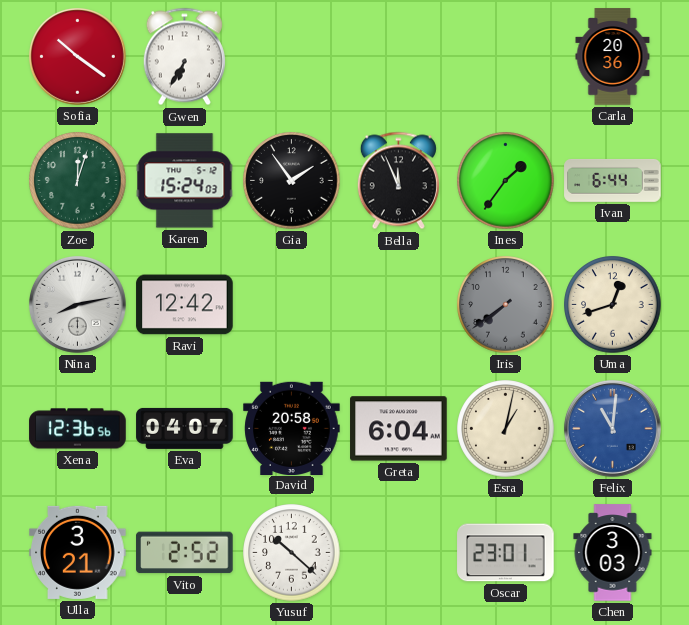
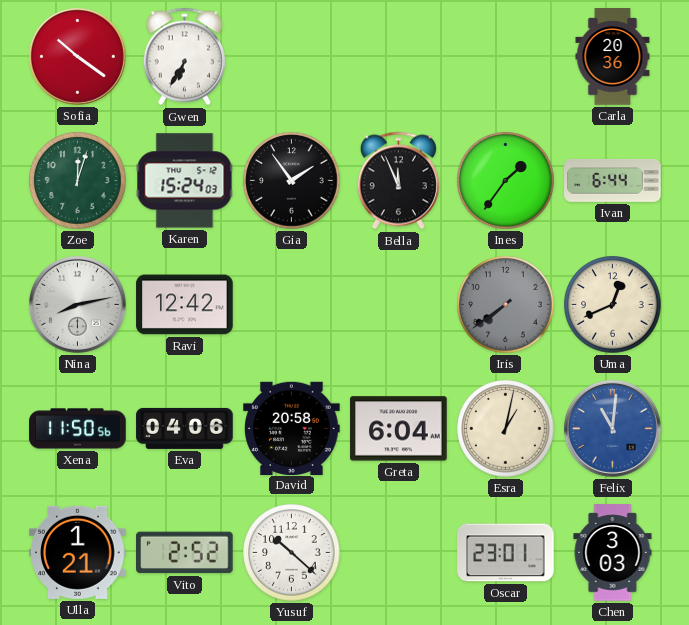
Uma: 12:42 -> 12:41
Xena: 12:36 -> 11:50
Eva: 04:07 -> 04:06
Ulla: 3:21 -> 1:21
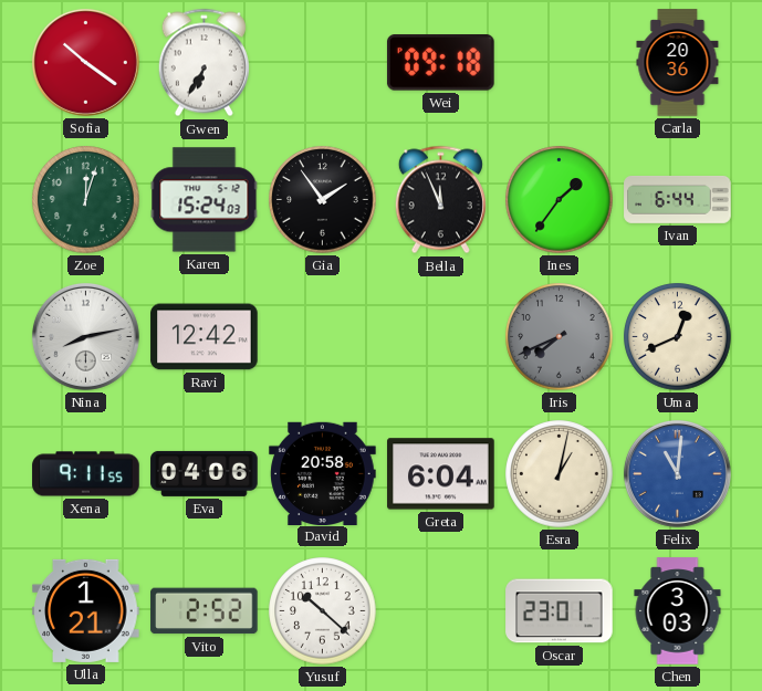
Wei: none -> 09:18
Iris: 7:39 -> 7:41
Xena: 11:50 -> 9:11
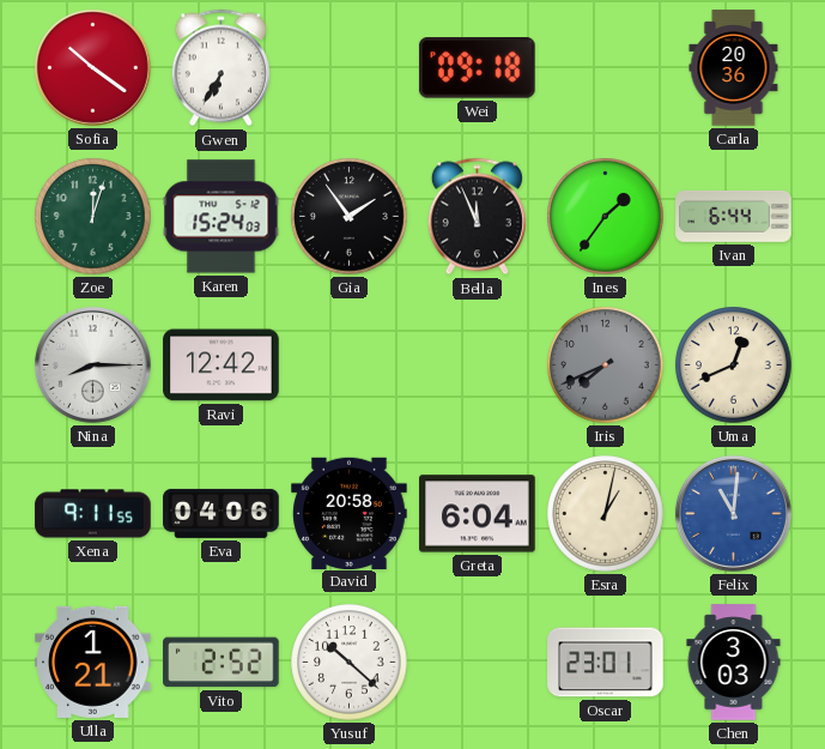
Nina: 8:13 -> 8:15
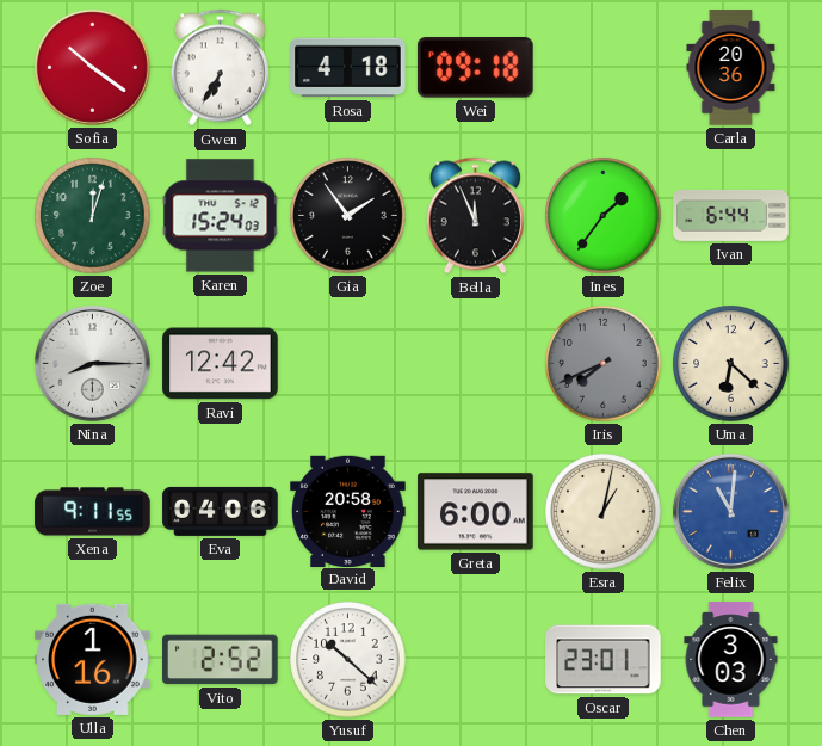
Rosa: none -> 4:18
Uma: 12:41 -> 6:22
Greta: 6:04 -> 6:00
Ulla: 1:21 -> 1:16
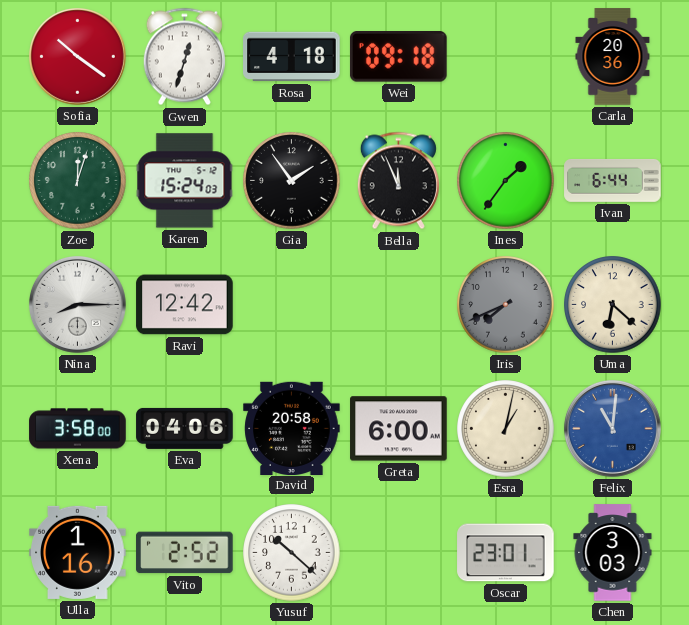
Gwen: 6:35 -> 12:33
Xena: 9:11 -> 3:58
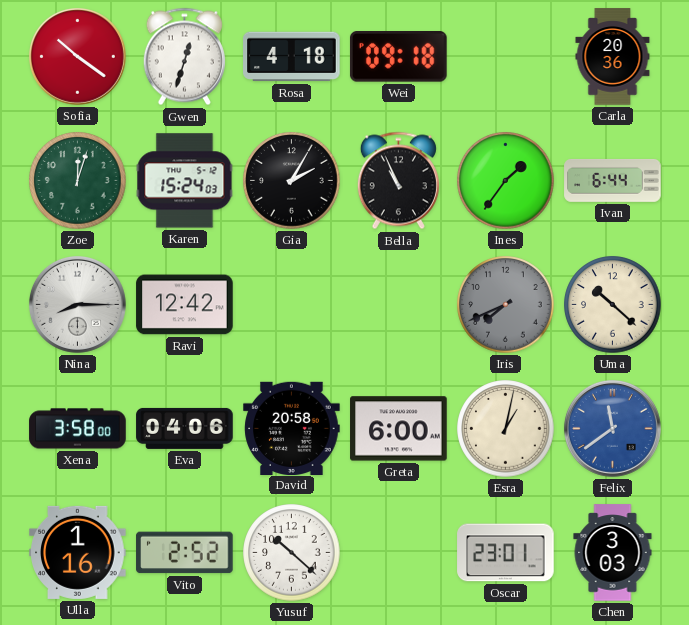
Gia: 1:54 -> 2:05
Bella: 11:56 -> 10:56
Uma: 6:22 -> 10:22
Felix: 11:01 -> 11:39
